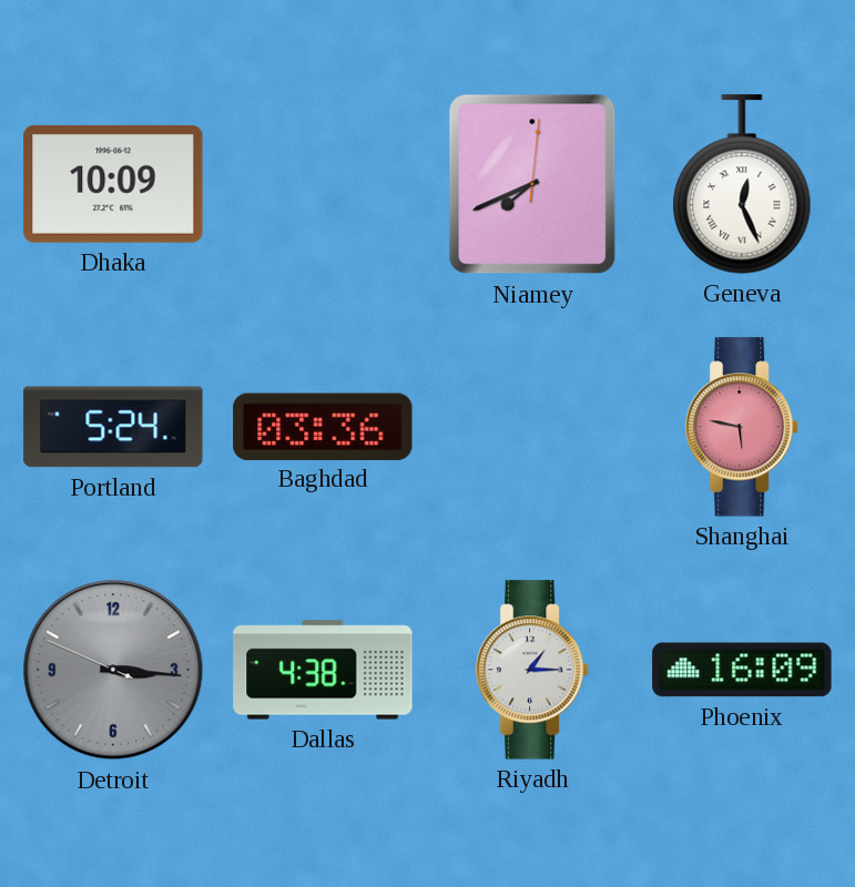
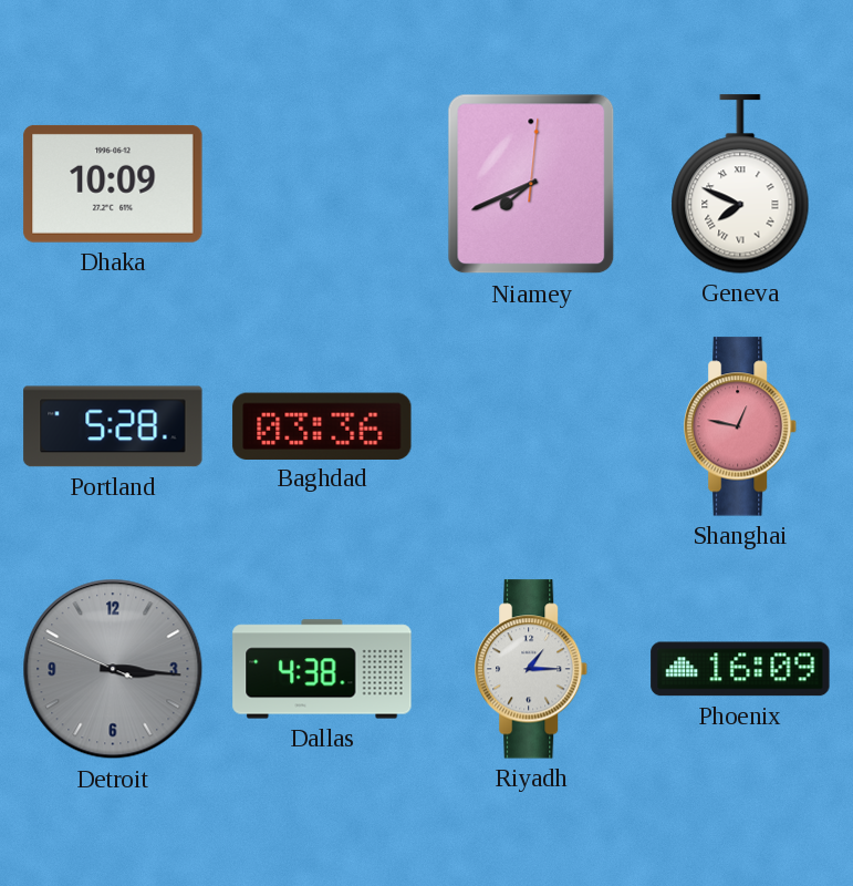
Geneva: 12:26 -> 7:49
Portland: 5:24 -> 5:28
Shanghai: 5:47 -> 12:47
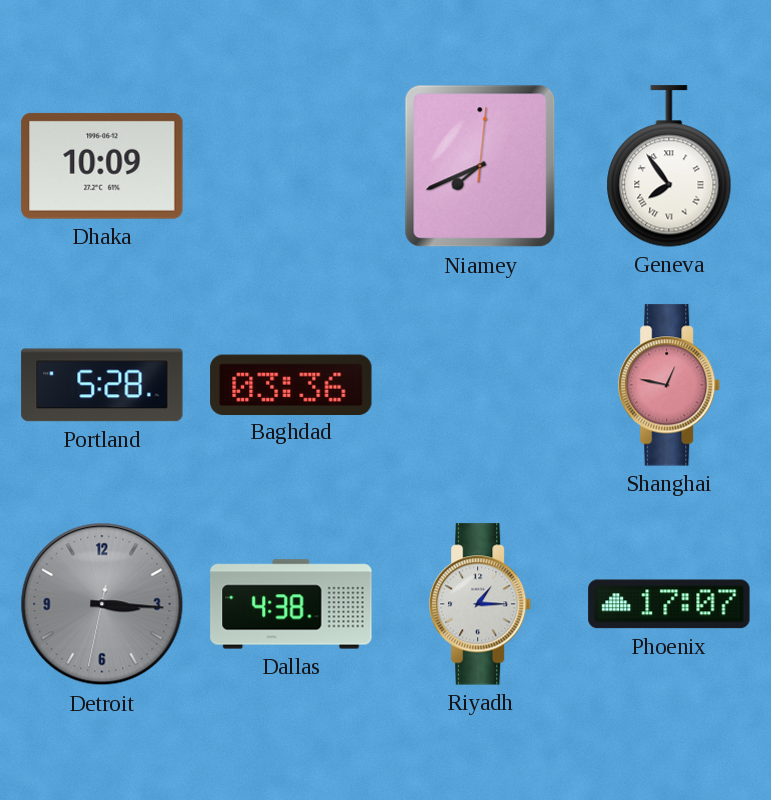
Geneva: 7:49 -> 7:54
Detroit: 3:15:49 -> 3:15:32
Phoenix: 16:09 -> 17:07
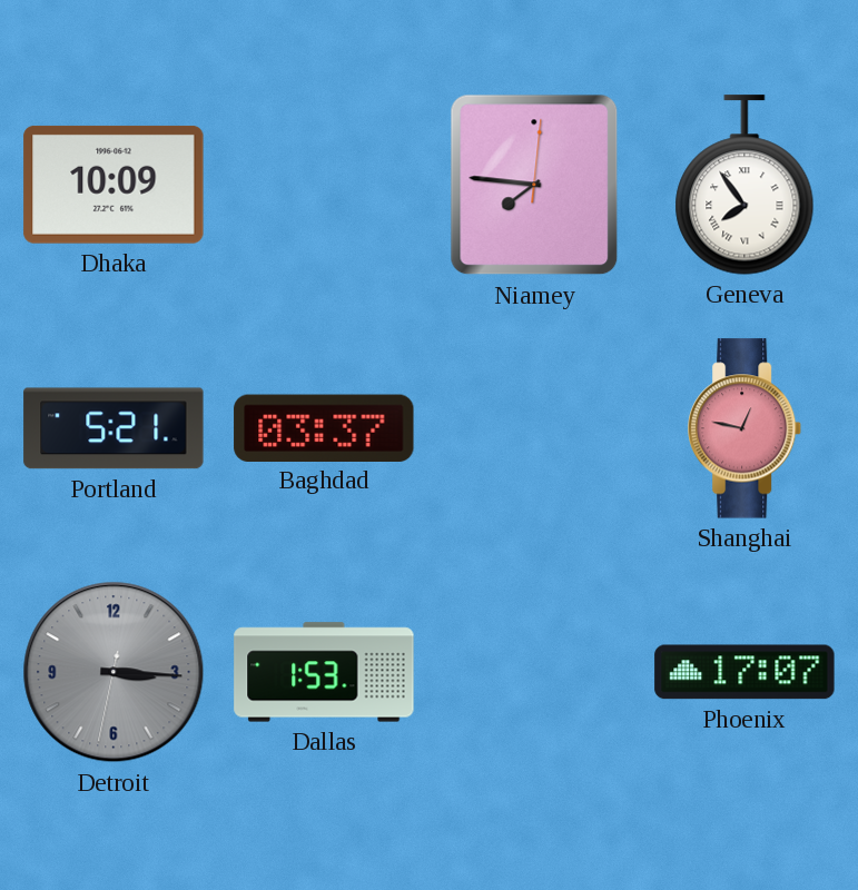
Niamey: 7:41 -> 7:46
Portland: 5:28 -> 5:21
Baghdad: 03:36 -> 03:37
Dallas: 4:38 -> 1:53
Riyadh: 1:15 -> none
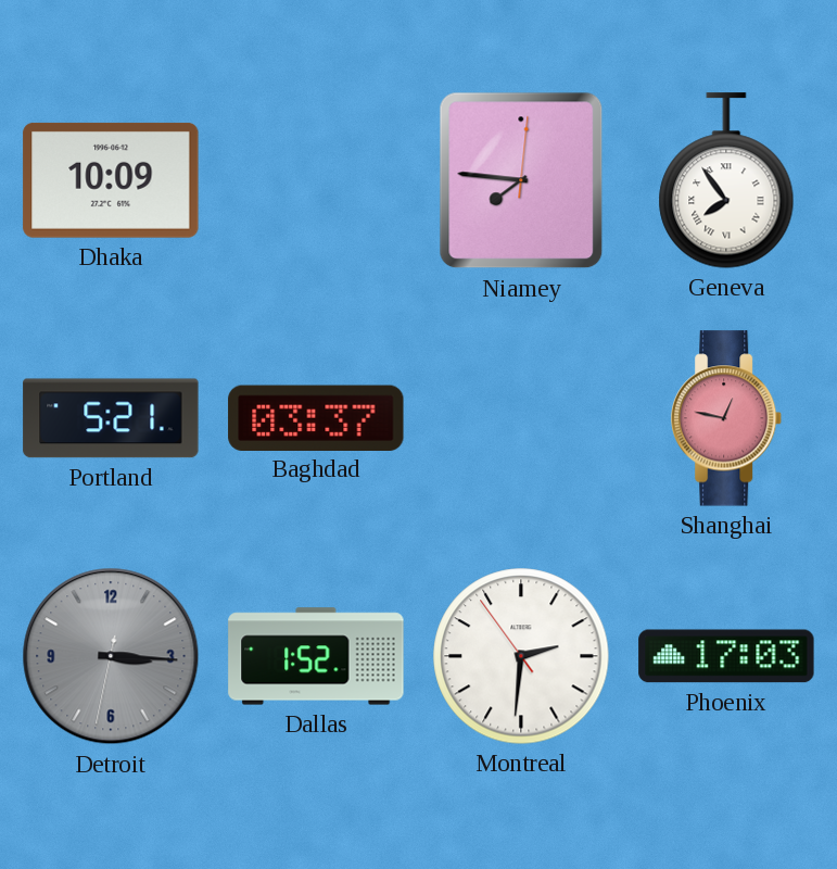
Dallas: 1:53 -> 1:52
Montreal: none -> 2:30
Phoenix: 17:07 -> 17:03
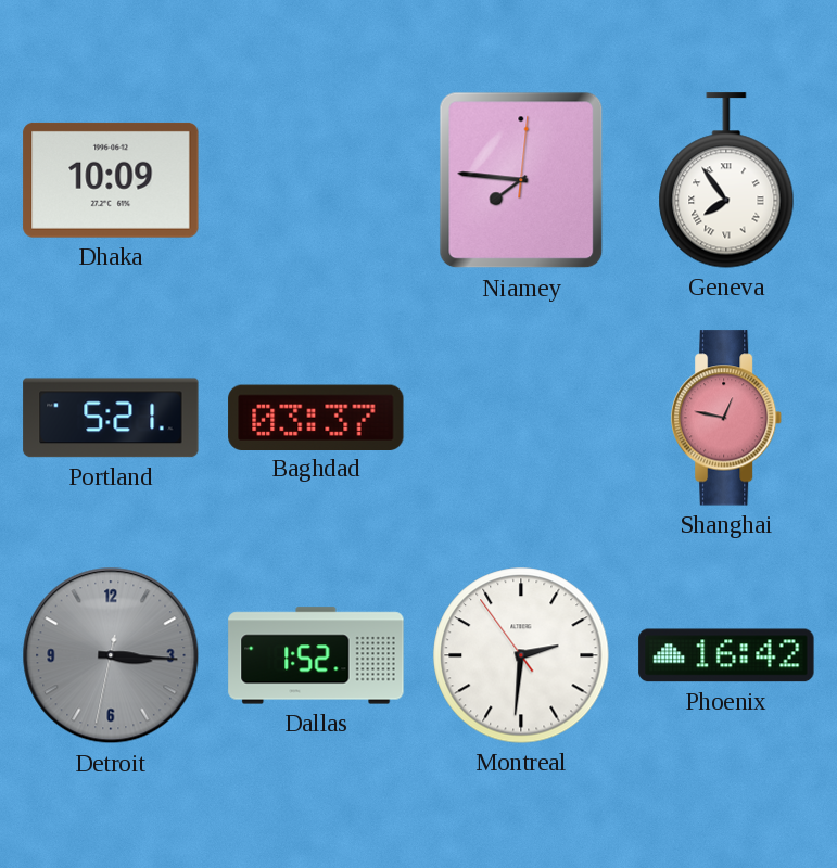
Phoenix: 17:03 -> 16:42
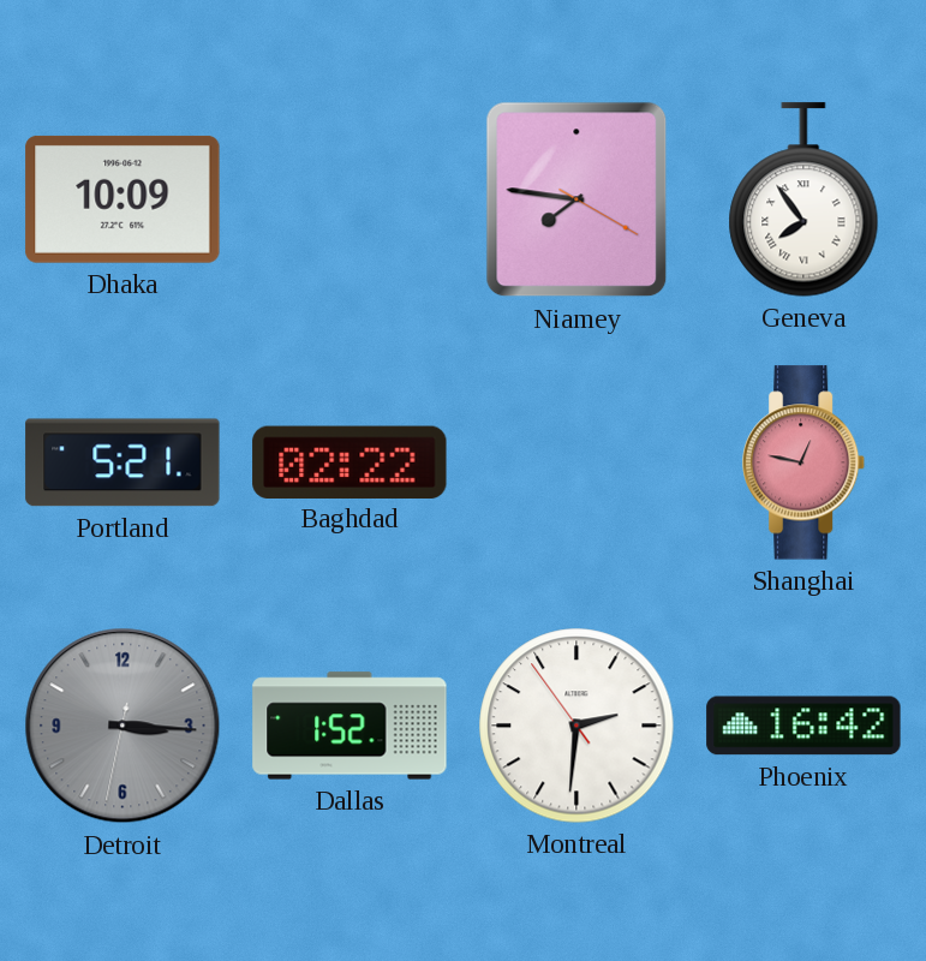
Niamey: 7:46:01 -> 7:46:20
Baghdad: 03:37 -> 02:22
